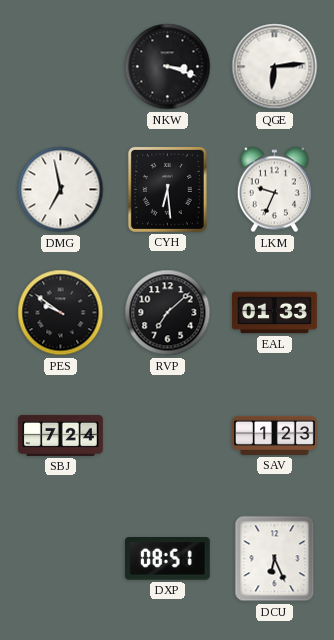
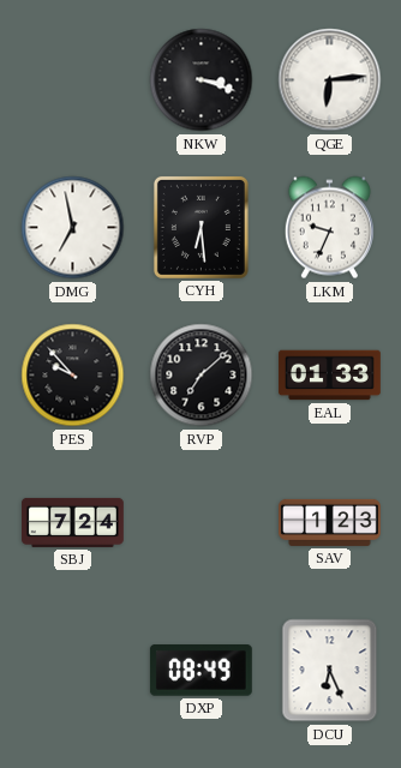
PES: 9:51 -> 9:53
DXP: 08:51 -> 08:49
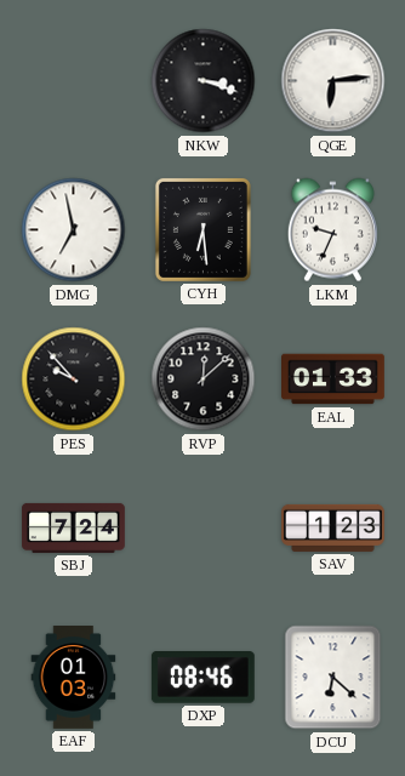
RVP: 7:08 -> 12:08
EAF: none -> 01:03
DXP: 08:49 -> 08:46
DCU: 6:26 -> 6:22
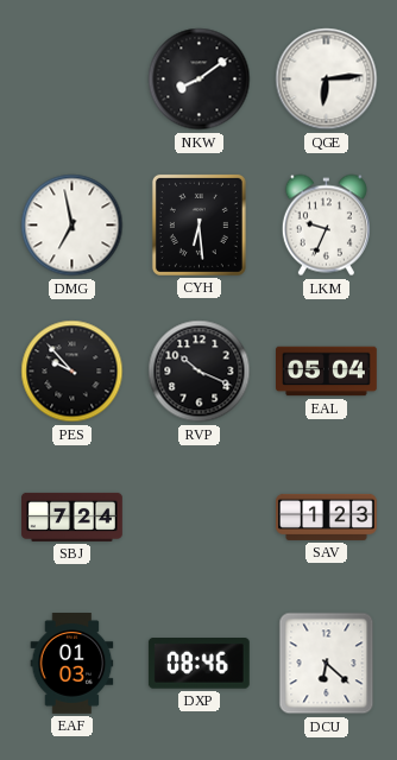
NKW: 3:18 -> 8:09
RVP: 12:08 -> 10:19
EAL: 01:33 -> 05:04
